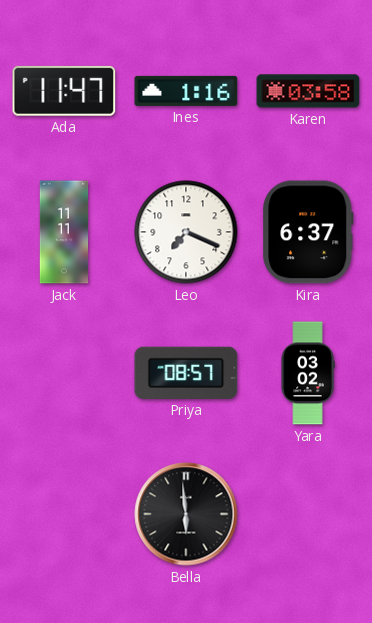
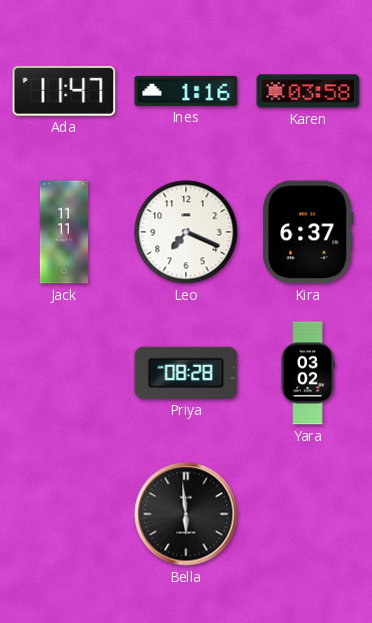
Priya: 08:57 -> 08:28
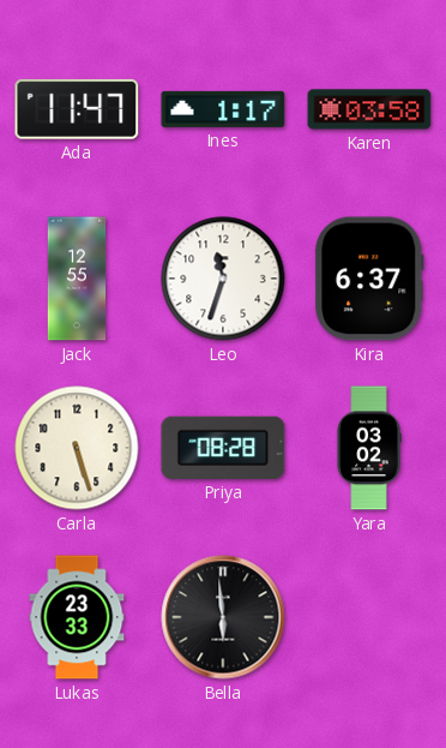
Ines: 1:16 -> 1:17
Jack: 11:11 -> 12:55
Leo: 7:19 -> 11:33
Carla: none -> 5:27
Lukas: none -> 23:33
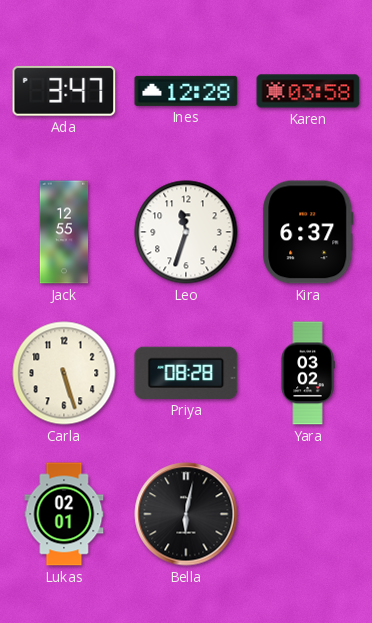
Ada: 11:47 -> 3:47
Ines: 1:17 -> 12:28
Lukas: 23:33 -> 02:01
Bella: 5:59 -> 6:02
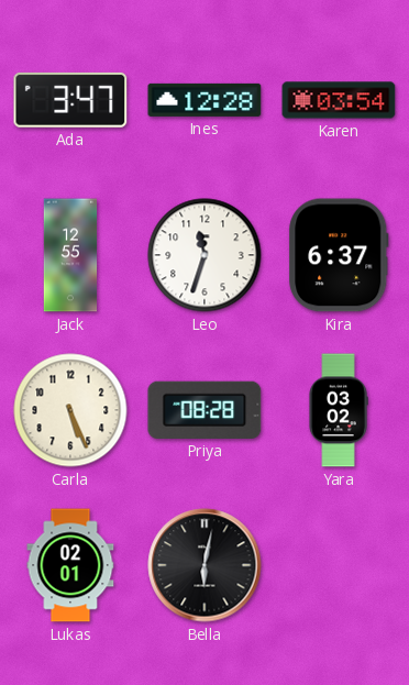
Karen: 03:58 -> 03:54
Carla: 5:27 -> 5:26
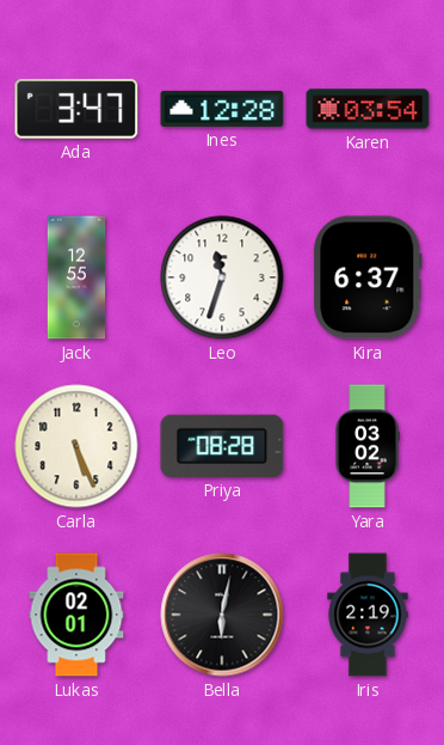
Iris: none -> 2:19
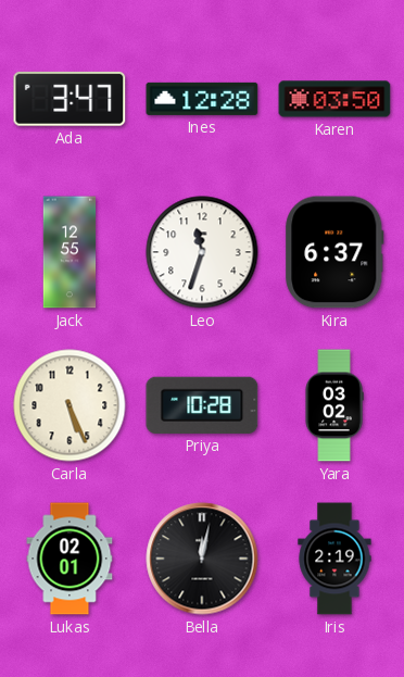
Karen: 03:54 -> 03:50
Priya: 08:28 -> 10:28
Bella: 6:02 -> 12:02
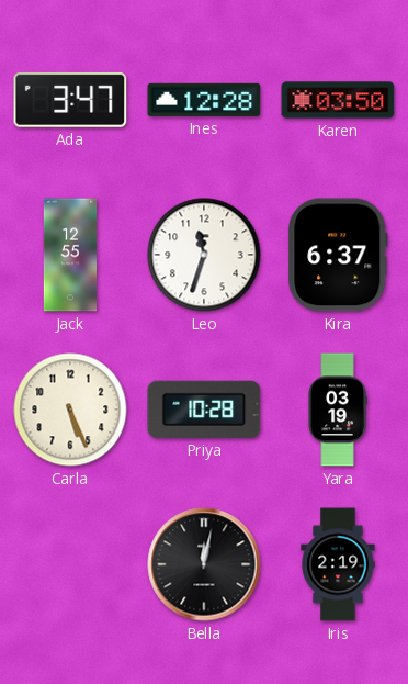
Yara: 03:02 -> 03:19
Lukas: 02:01 -> none
